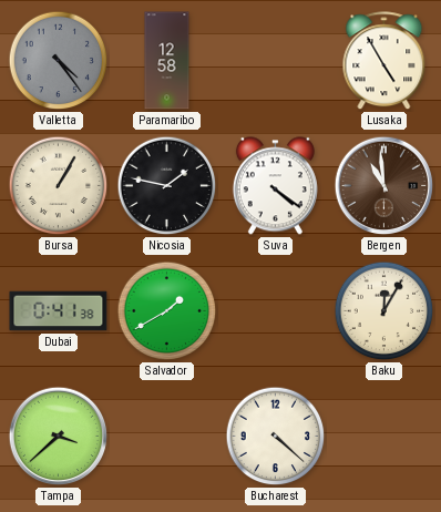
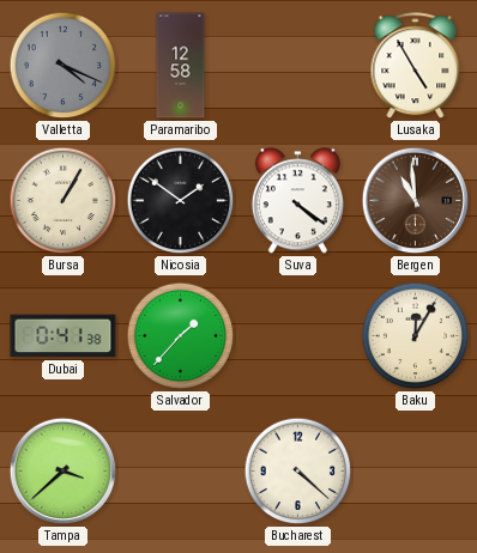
Valletta: 4:24 -> 4:19
Nicosia: 1:47 -> 1:51
Salvador: 1:40 -> 1:37
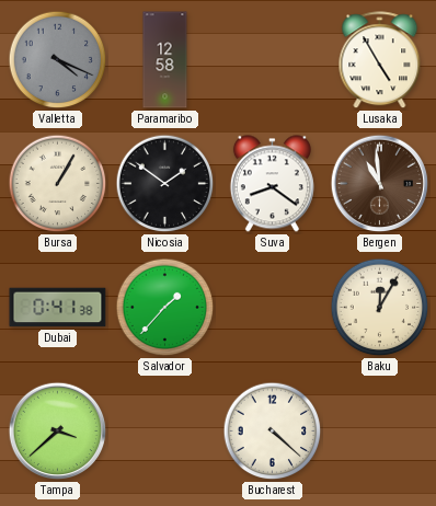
Suva: 4:21 -> 8:21
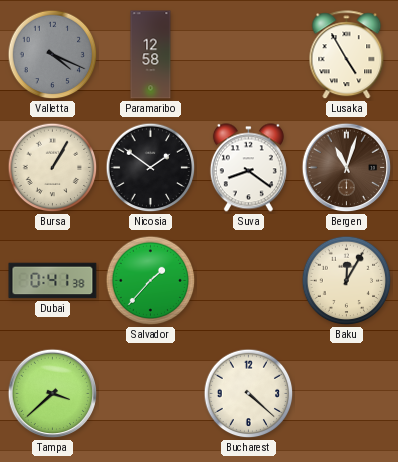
Bergen: 10:59 -> 11:03
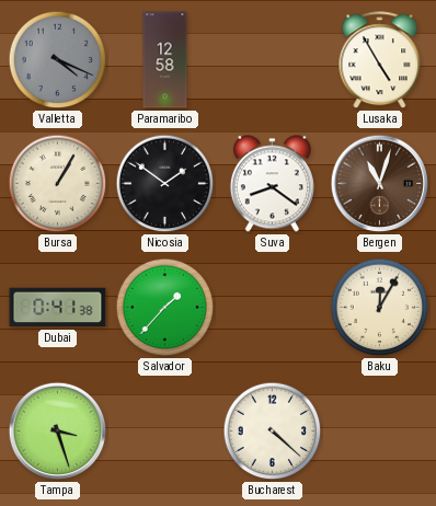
Tampa: 3:38 -> 3:27
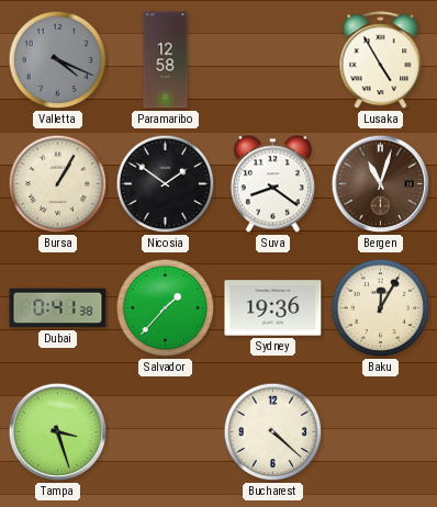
Sydney: none -> 19:36
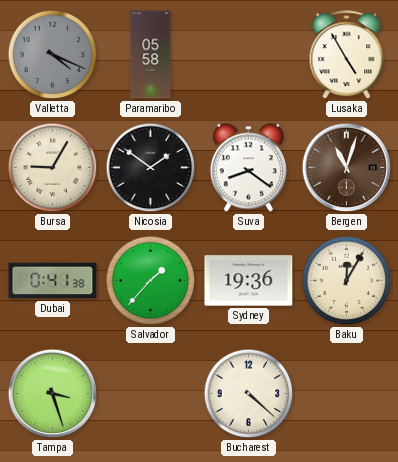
Paramaribo: 12:58 -> 05:58
Bursa: 1:05 -> 9:05
